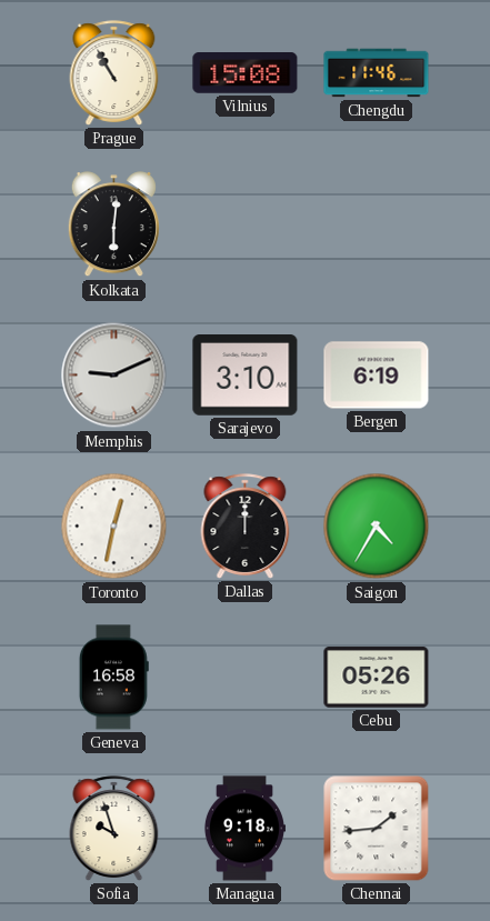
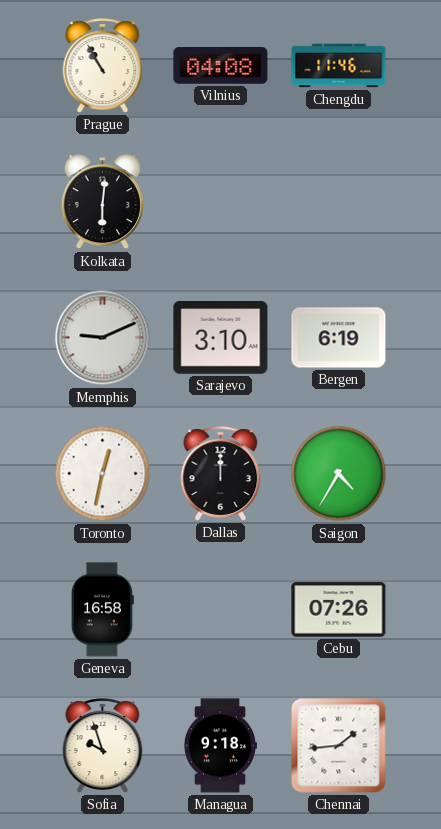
Vilnius: 15:08 -> 04:08
Cebu: 05:26 -> 07:26
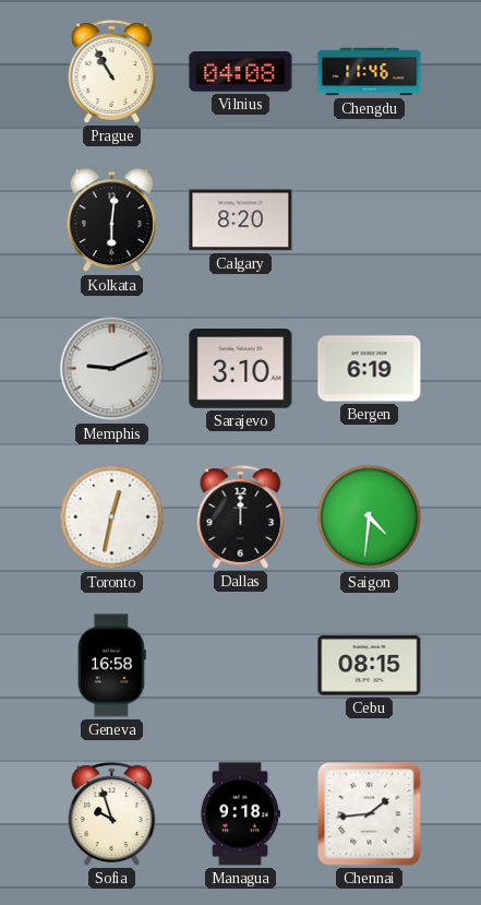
Calgary: none -> 8:20
Saigon: 4:35 -> 4:31
Cebu: 07:26 -> 08:15
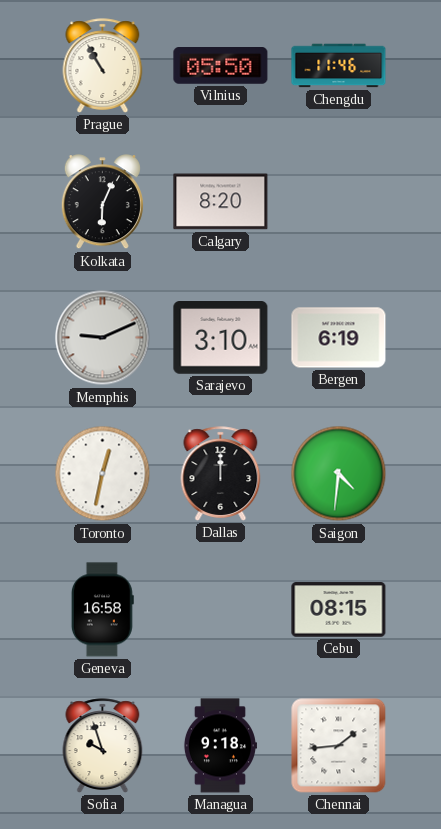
Vilnius: 04:08 -> 05:50
Kolkata: 6:01 -> 6:04
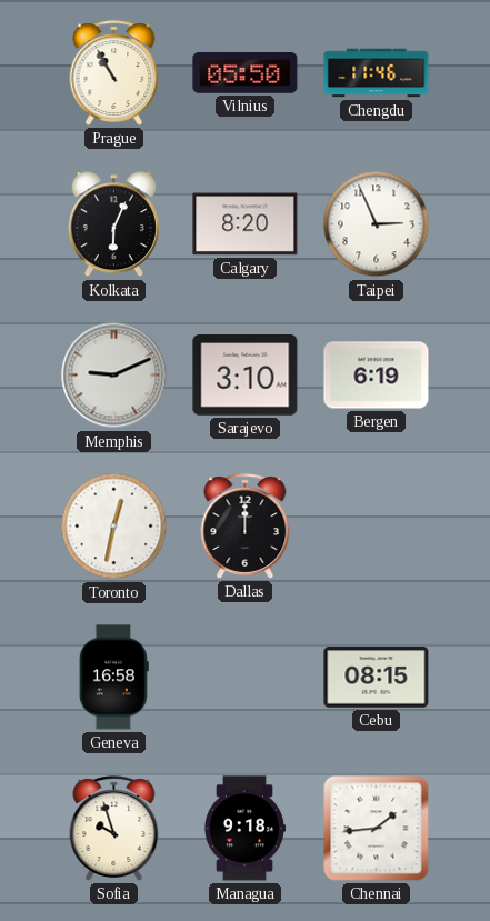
Taipei: none -> 2:56
Saigon: 4:31 -> none
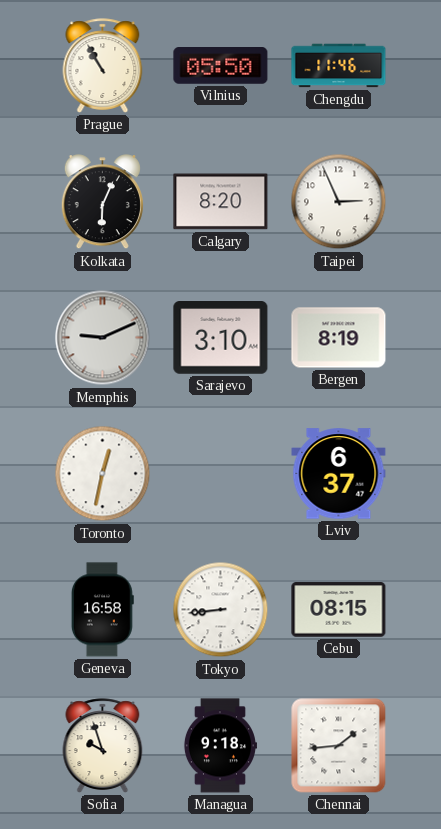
Bergen: 6:19 -> 8:19
Dallas: 12:00 -> none
Lviv: none -> 6:37
Tokyo: none -> 8:44
